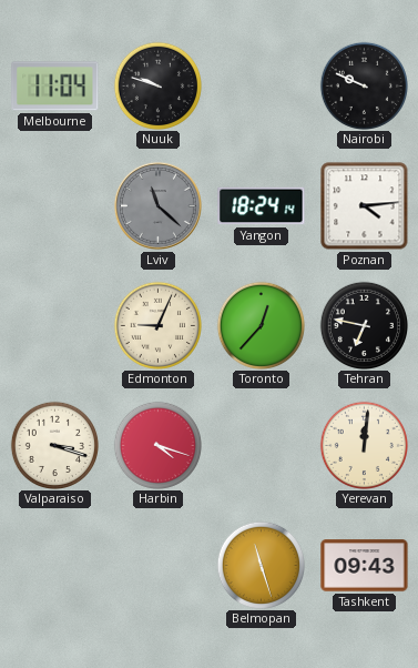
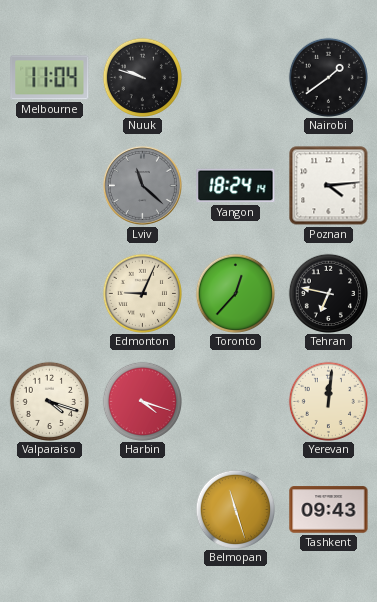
Nairobi: 9:49 -> 1:39
Valparaiso: 3:18 -> 4:18
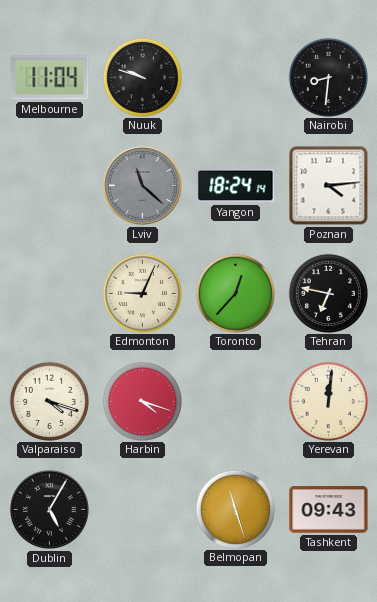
Nairobi: 1:39 -> 8:31
Dublin: none -> 5:05
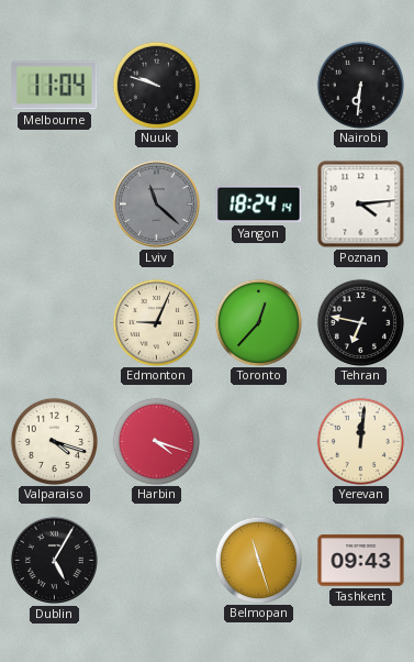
Nairobi: 8:31 -> 6:31
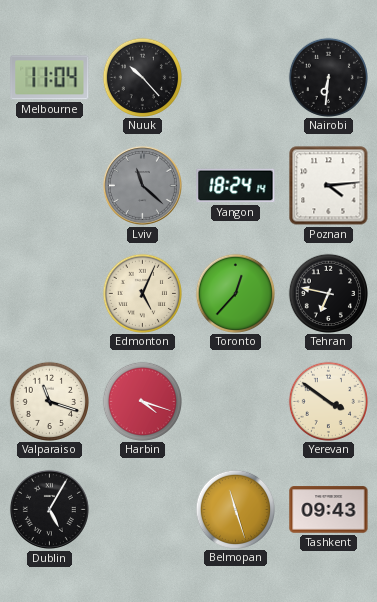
Nuuk: 9:48 -> 10:23
Edmonton: 9:04 -> 5:04
Valparaiso: 4:18 -> 11:18
Yerevan: 12:01 -> 3:51
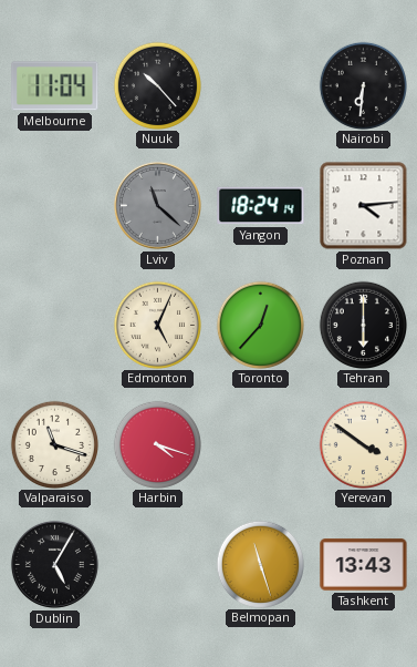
Tehran: 6:47 -> 6:00
Tashkent: 09:43 -> 13:43
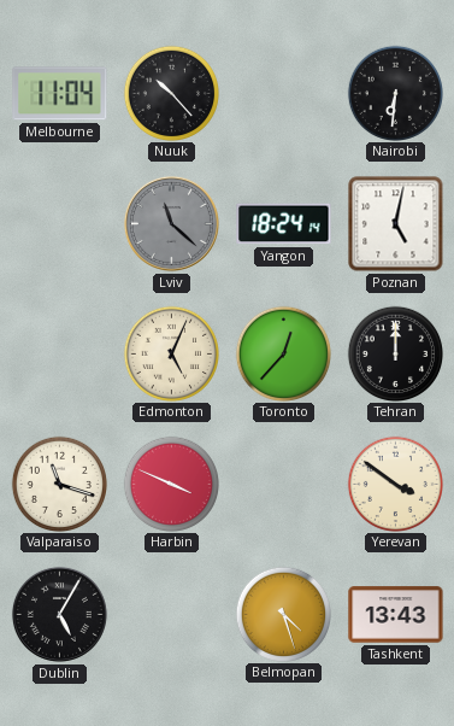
Poznan: 4:14 -> 5:02
Tehran: 6:00 -> 12:00
Harbin: 4:18 -> 3:49
Belmopan: 11:27 -> 4:27
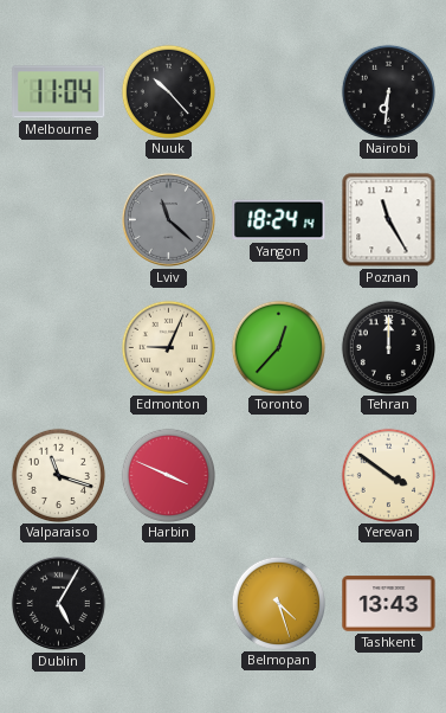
Poznan: 5:02 -> 11:25
Edmonton: 5:04 -> 9:04
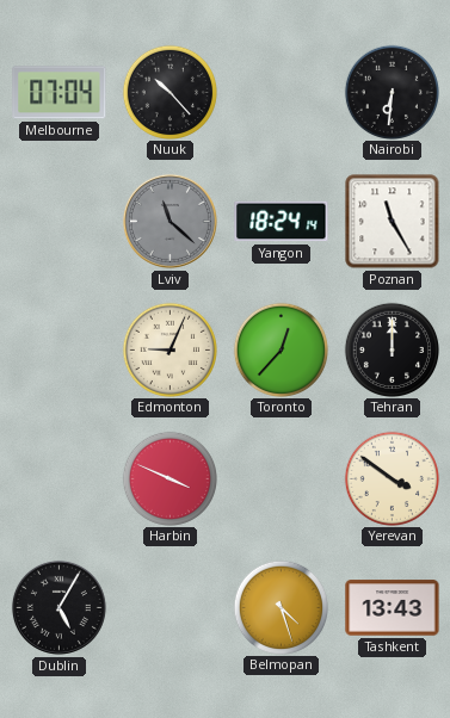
Melbourne: 11:04 -> 07:04
Valparaiso: 11:18 -> none
